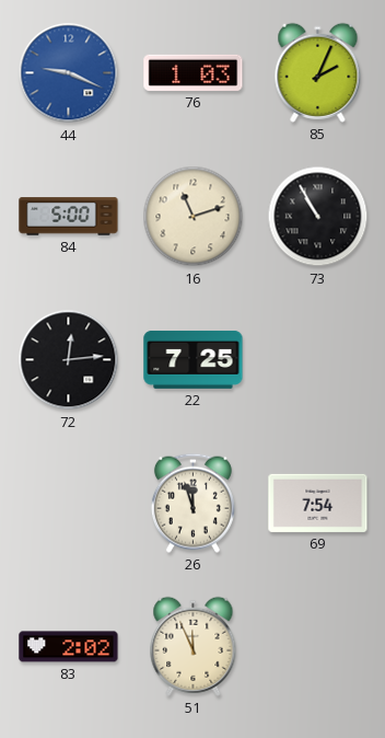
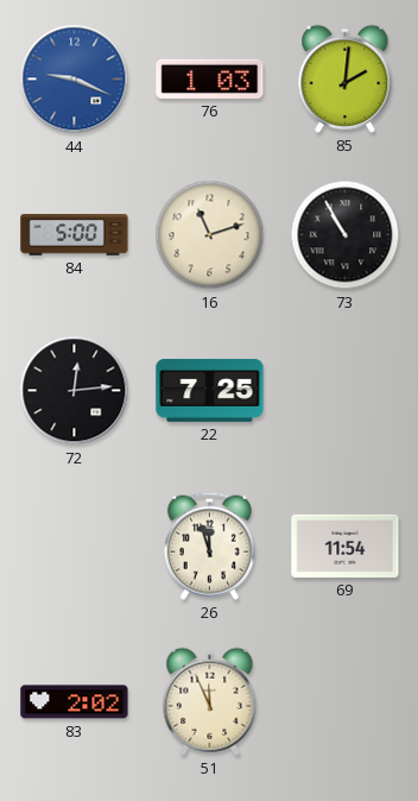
85: 2:04 -> 2:01
69: 7:54 -> 11:54
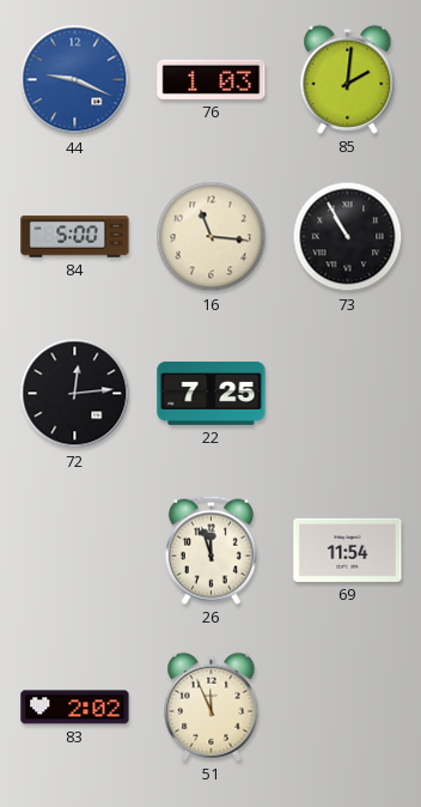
16: 11:12 -> 11:16
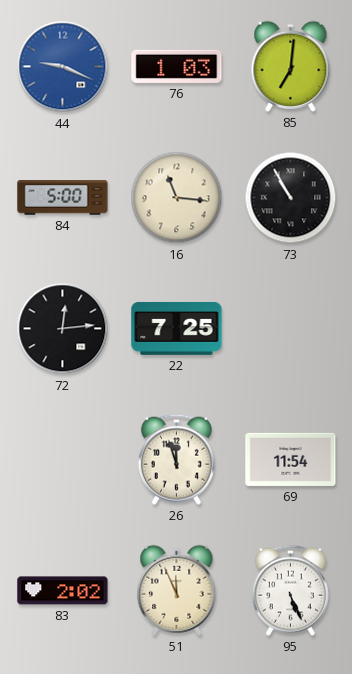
85: 2:01 -> 7:01
95: none -> 5:26
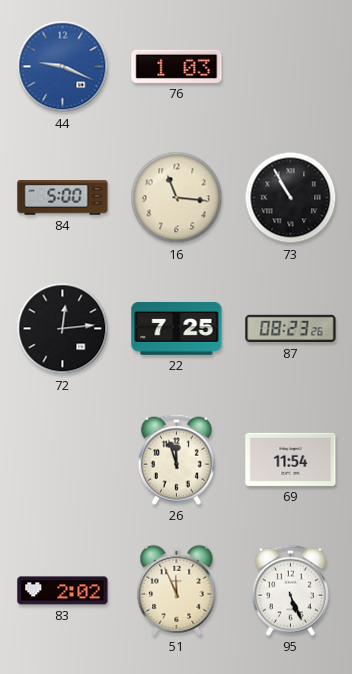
85: 7:01 -> none
87: none -> 08:23
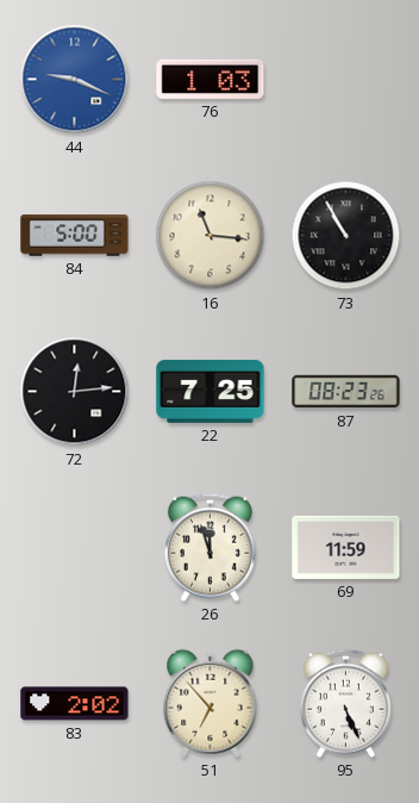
69: 11:54 -> 11:59
51: 11:56 -> 6:53
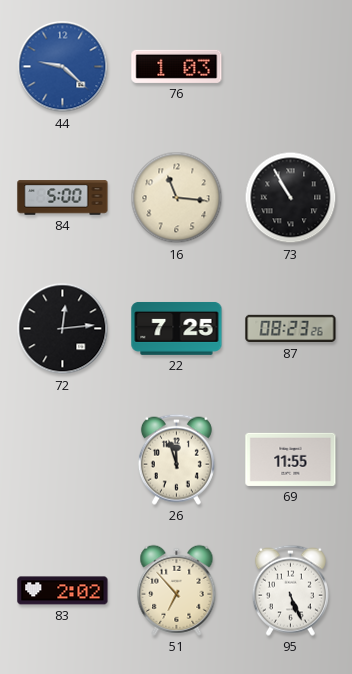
44: 9:19 -> 9:22
69: 11:59 -> 11:55
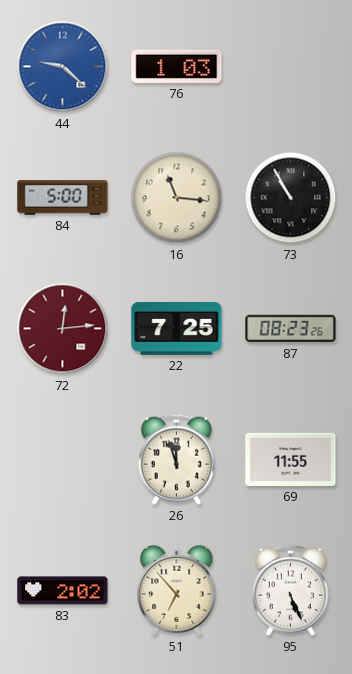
72 dial: black -> burgundy
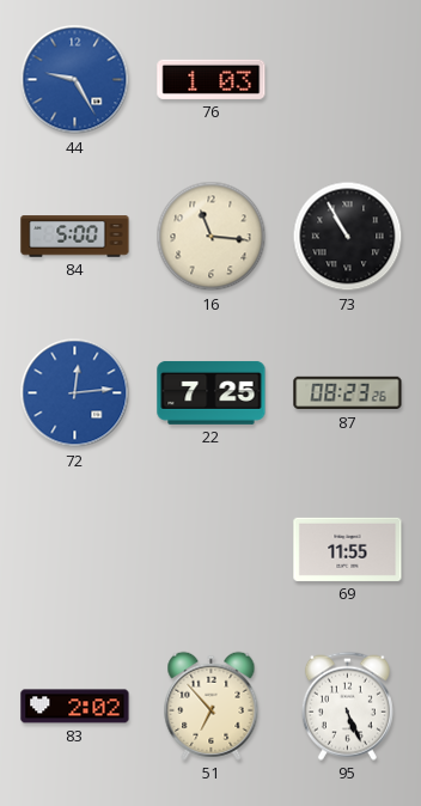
44: 9:22 -> 9:25
72 dial: burgundy -> blue
26: 11:57 -> none
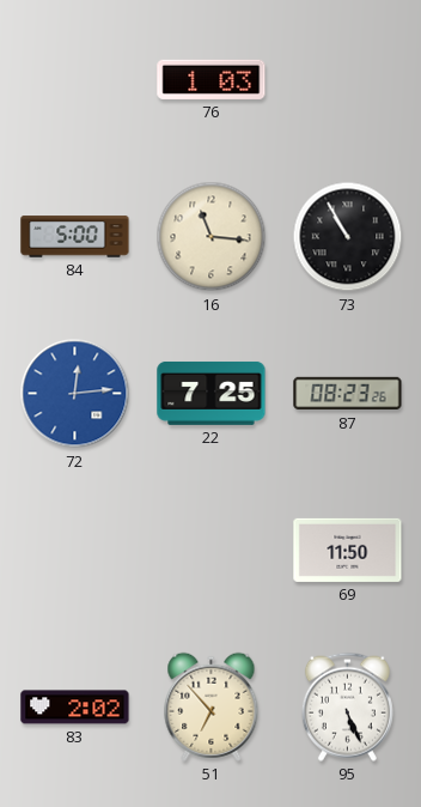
44: 9:25 -> none
69: 11:55 -> 11:50
